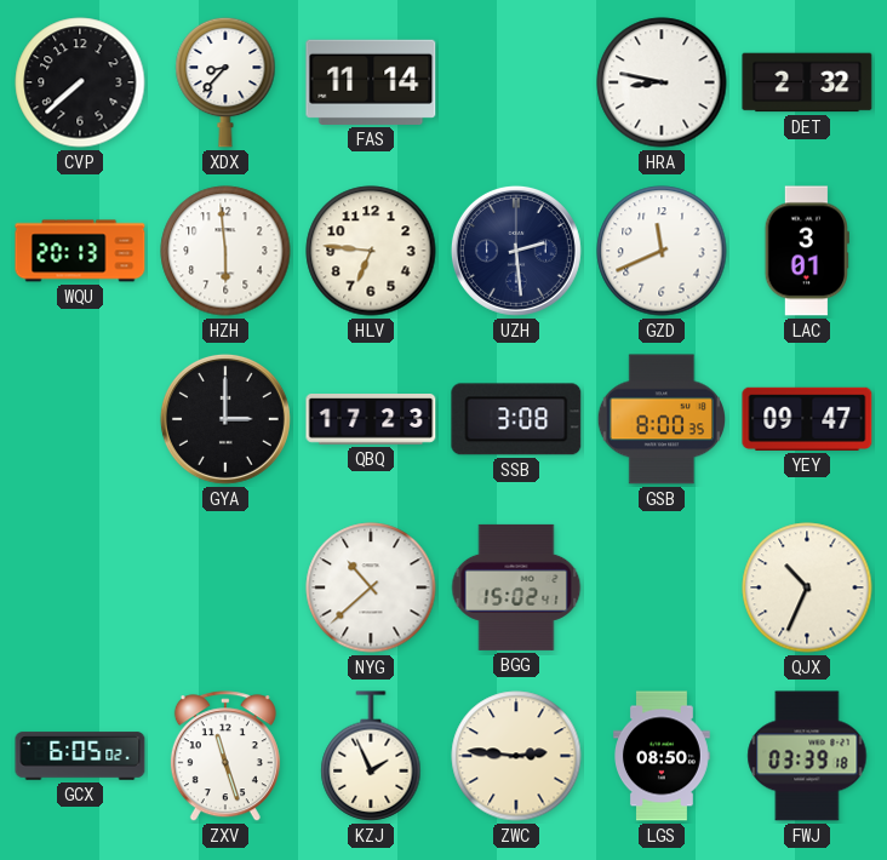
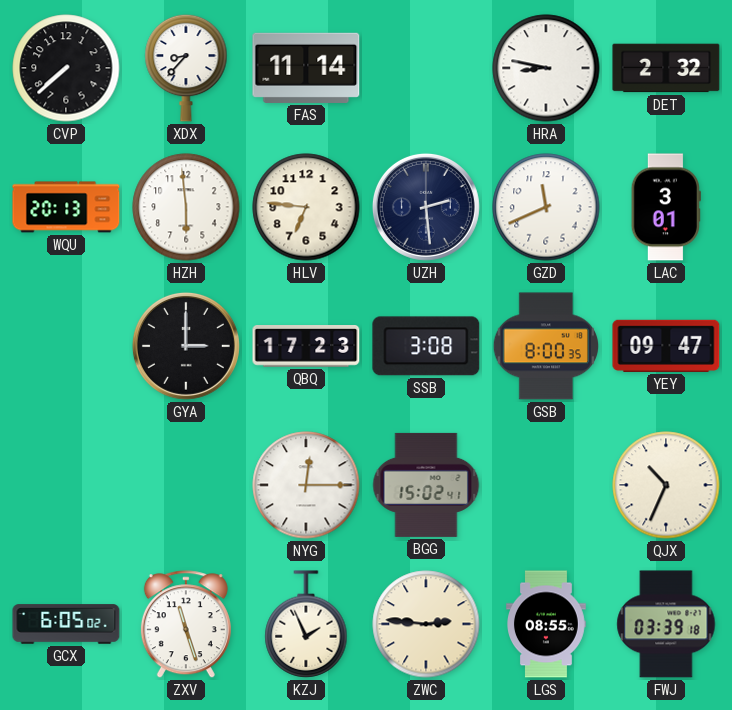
NYG: 10:38 -> 12:15
LGS: 08:50 -> 08:55
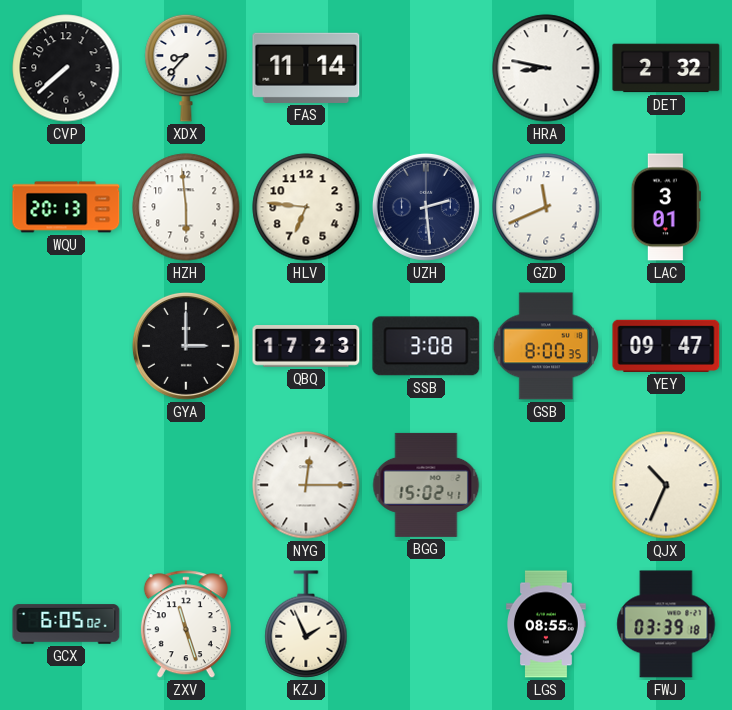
ZWC: 2:46 -> none
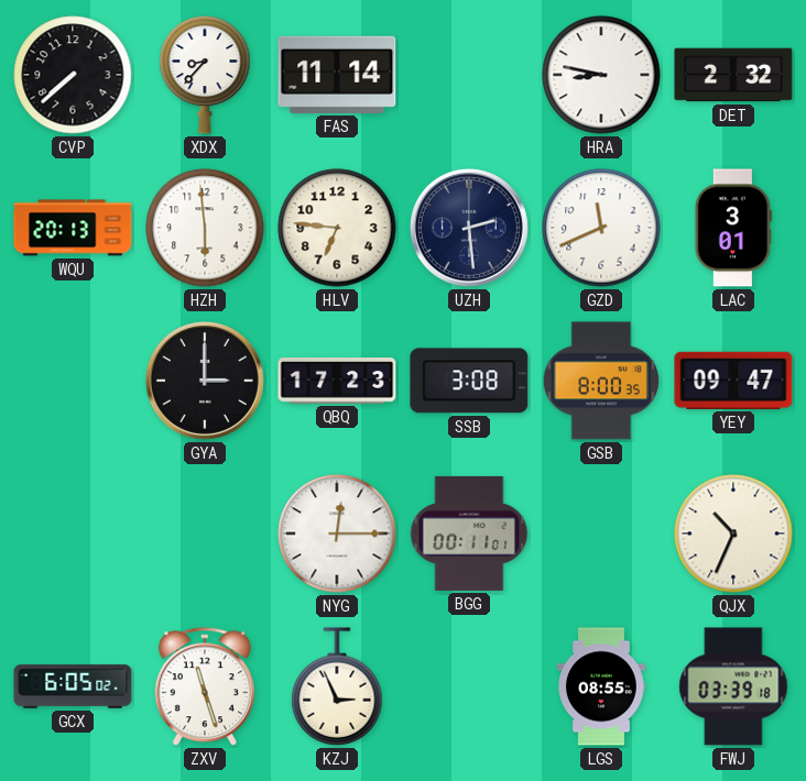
BGG: 15:02 -> 00:11
KZJ: 1:56 -> 2:56
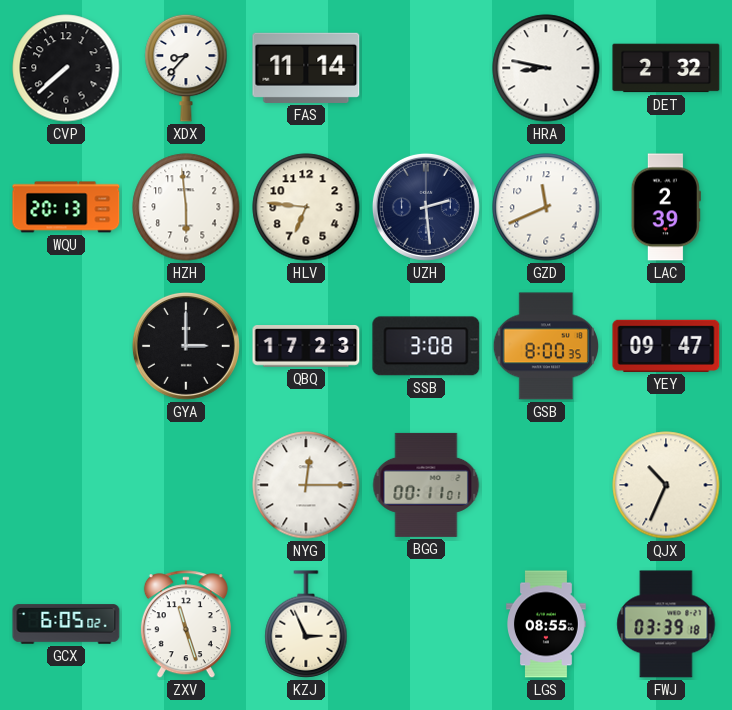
LAC: 3:01 -> 2:39
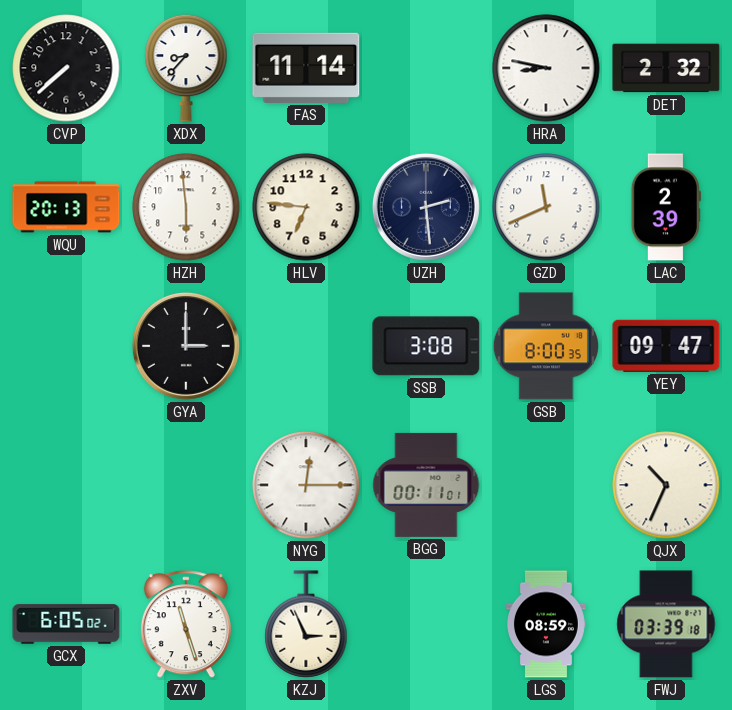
QBQ: 17:23 -> none
LGS: 08:55 -> 08:59
